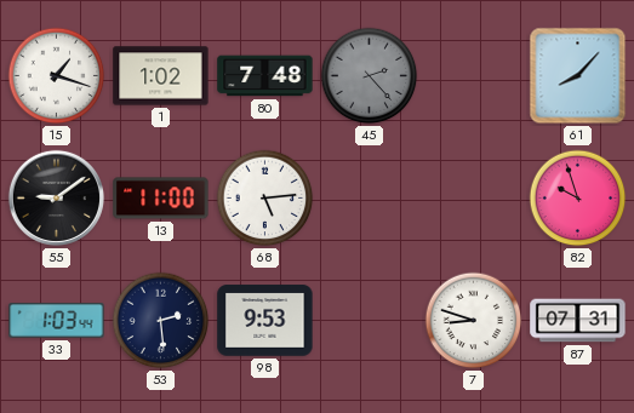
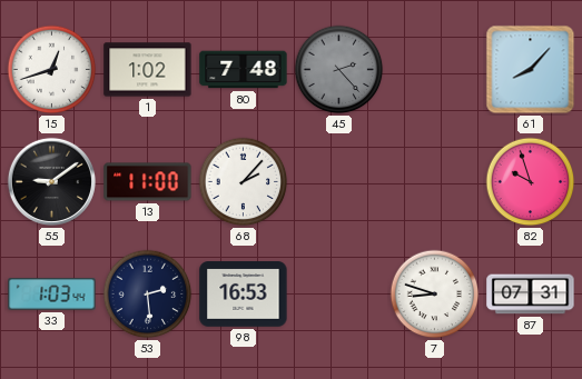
15: 1:18 -> 12:42
68: 5:14 -> 2:07
98: 9:53 -> 16:53
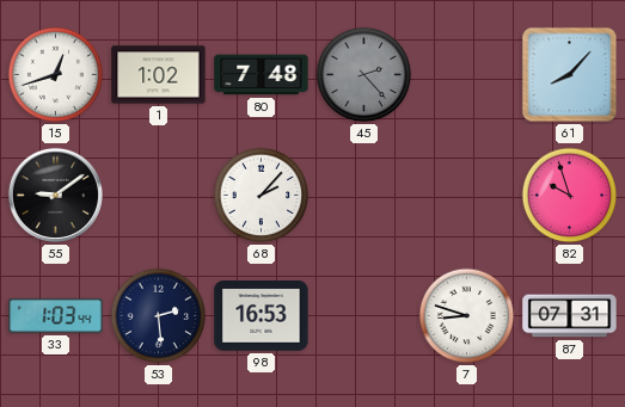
13: 11:00 -> none
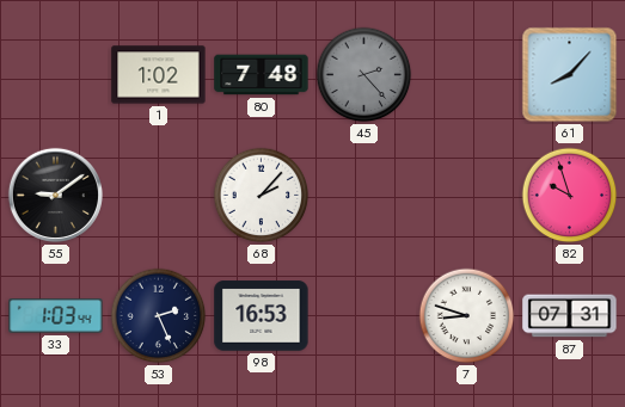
15: 12:42 -> none
53: 2:29 -> 2:26
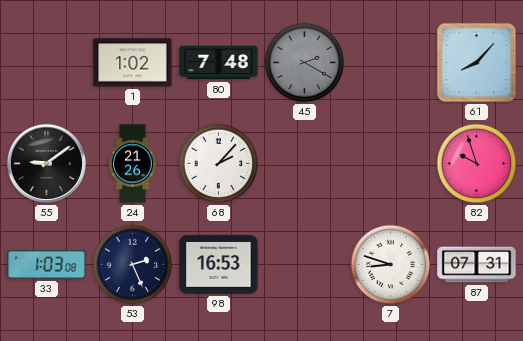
45: 2:23 -> 2:20
24: none -> 21:26
33: 1:03:44 -> 1:03:08
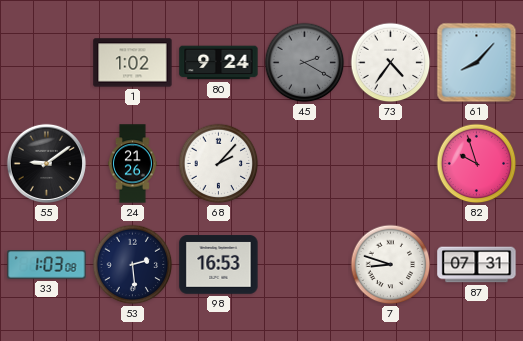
80: 7:48 -> 9:24
73: none -> 4:36
53: 2:26 -> 2:29
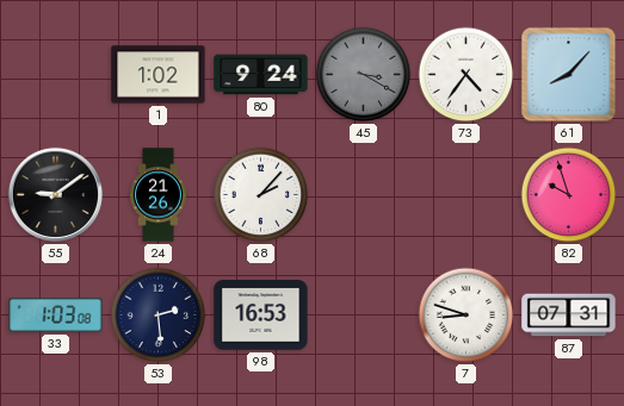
45: 2:20 -> 3:20
